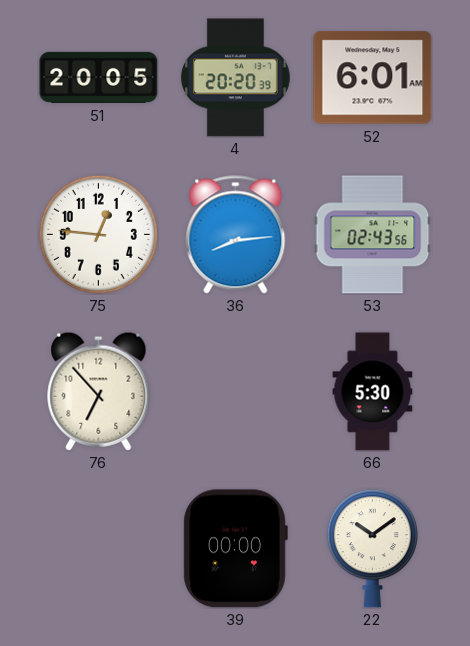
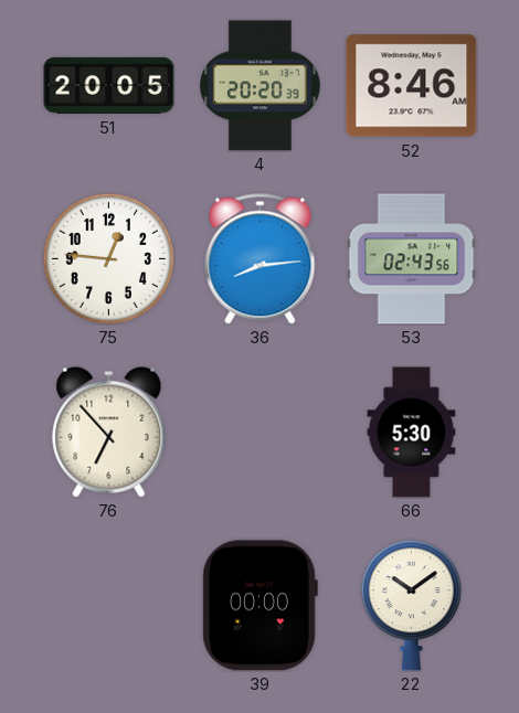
52: 6:01 -> 8:46
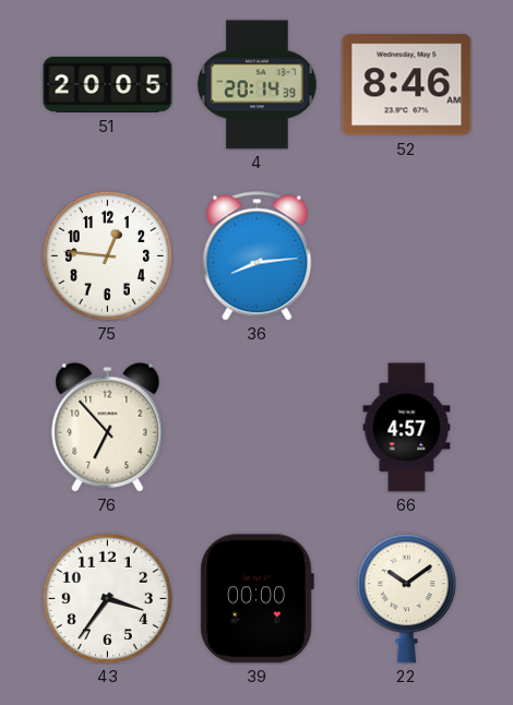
4: 20:20 -> 20:14
53: 02:43 -> none
66: 5:30 -> 4:57
43: none -> 3:36
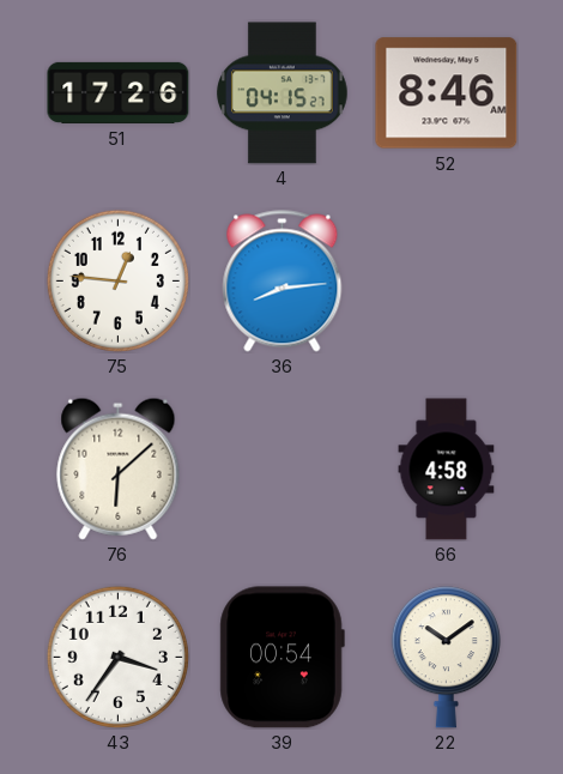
51: 20:05 -> 17:26
4: 20:14 -> 04:15
76: 6:53 -> 6:08
66: 4:57 -> 4:58
39: 00:00 -> 00:54
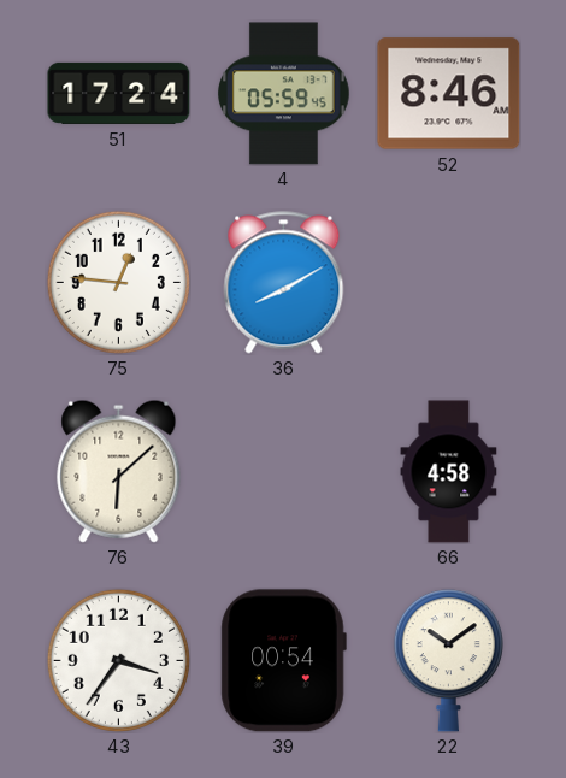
51: 17:26 -> 17:24
4: 04:15 -> 05:59
36: 8:14 -> 8:10
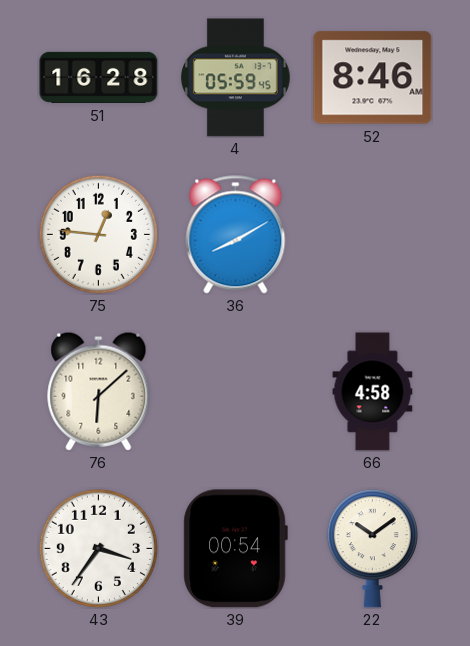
51: 17:24 -> 16:28
